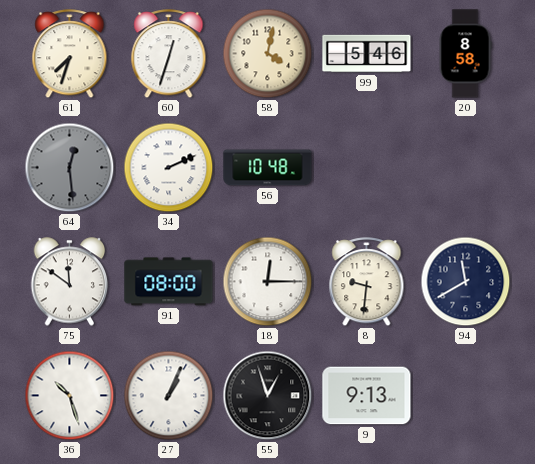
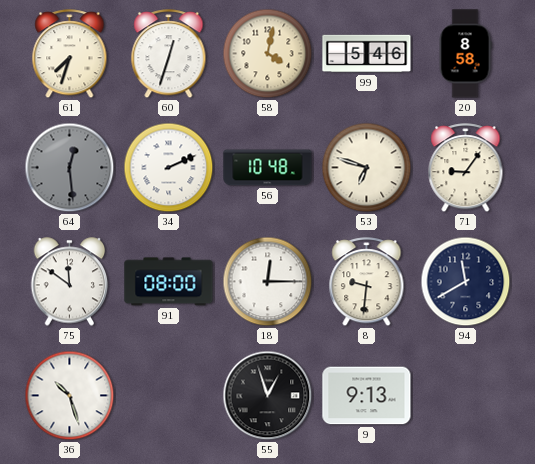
53: none -> 6:48
71: none -> 9:06
27: 1:04 -> none
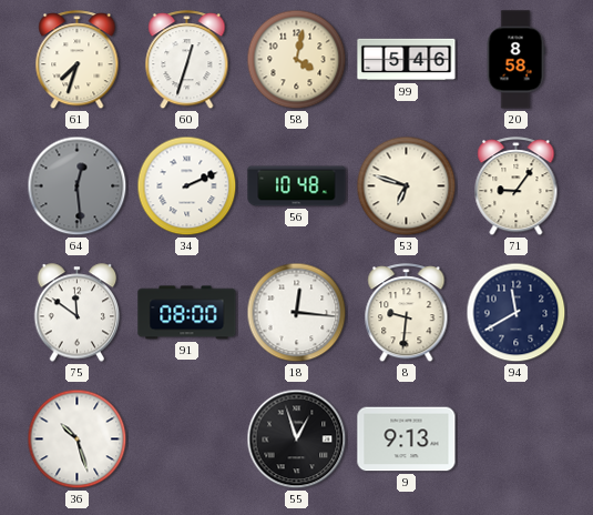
18: 12:15 -> 12:16
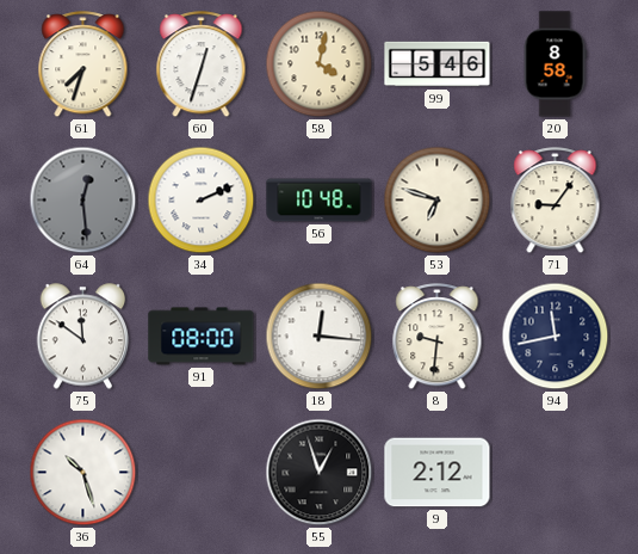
94: 11:40 -> 11:43
9: 9:13 -> 2:12
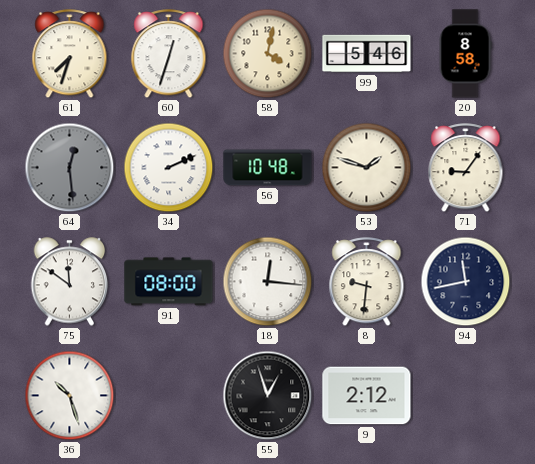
53: 6:48 -> 1:48
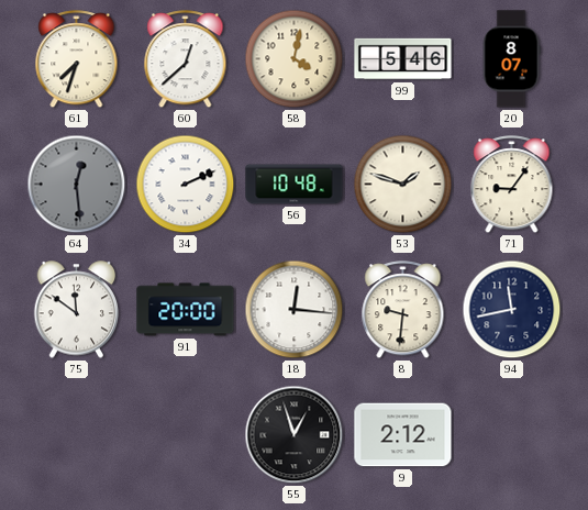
60: 12:33 -> 12:38
20: 8:58 -> 8:07
91: 08:00 -> 20:00
36: 10:27 -> none
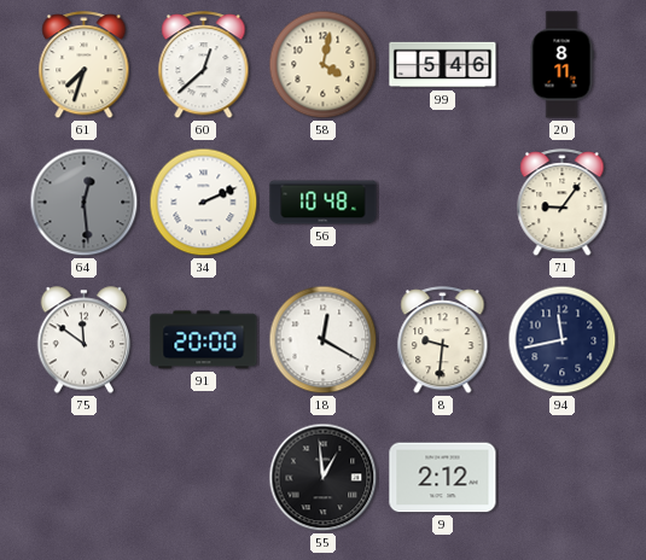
20: 8:07 -> 8:11
53: 1:48 -> none
18: 12:16 -> 12:20
55: 12:57 -> 12:59
